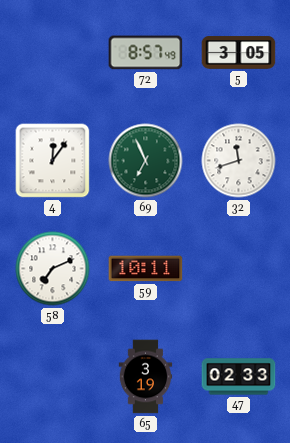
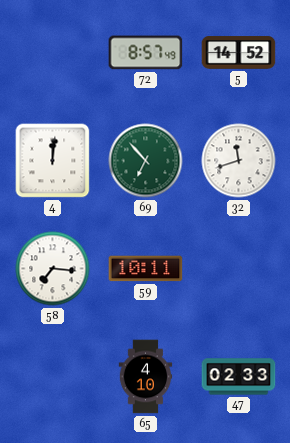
5: 3:05 -> 14:52
4: 12:06 -> 12:01
69: 6:56 -> 6:53
58: 7:11 -> 7:16
65: 3:19 -> 4:10
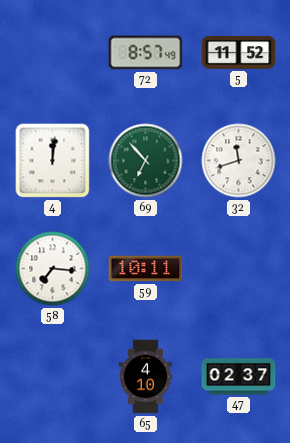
5: 14:52 -> 11:52
47: 02:33 -> 02:37
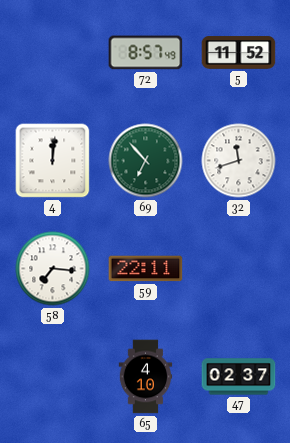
59: 10:11 -> 22:11
